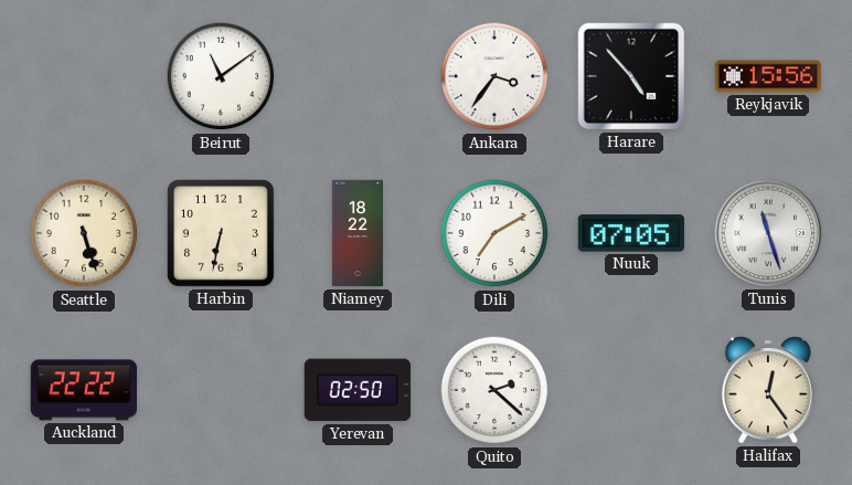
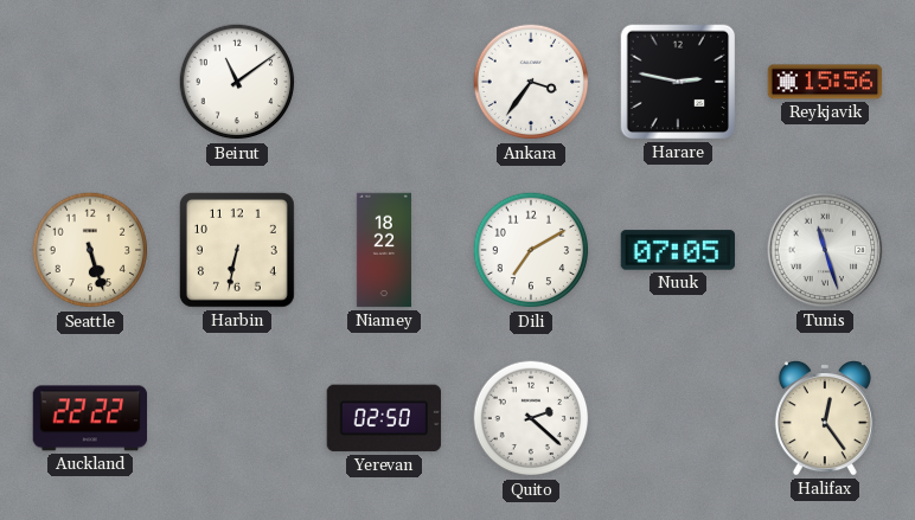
Harare: 4:53 -> 2:47
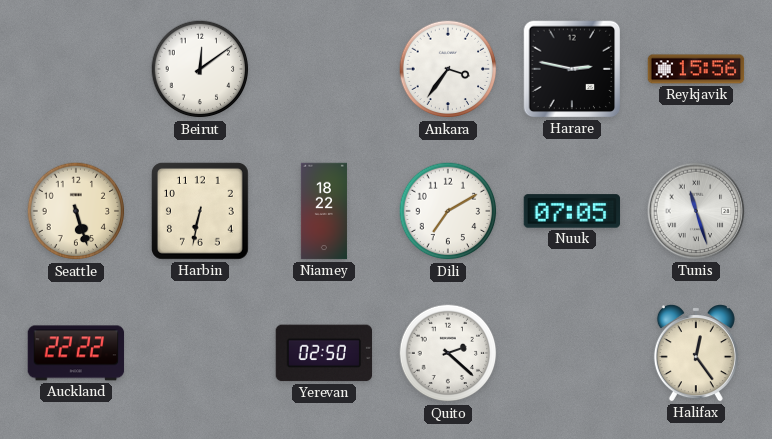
Beirut: 11:09 -> 12:09
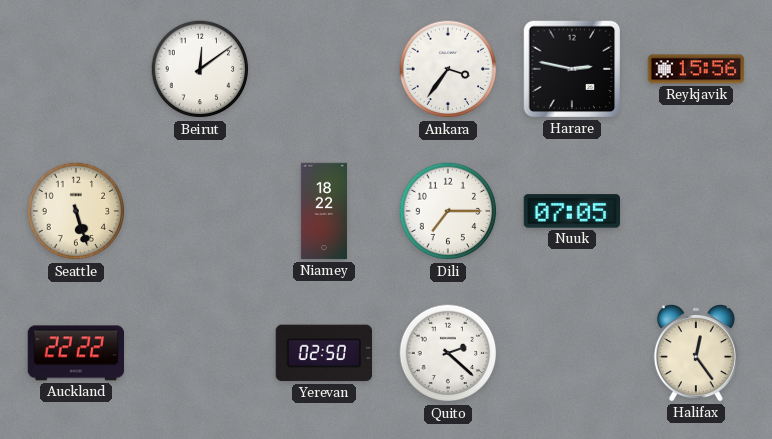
Harbin: 6:32 -> none
Dili: 7:10 -> 7:15
Tunis: 11:27 -> none
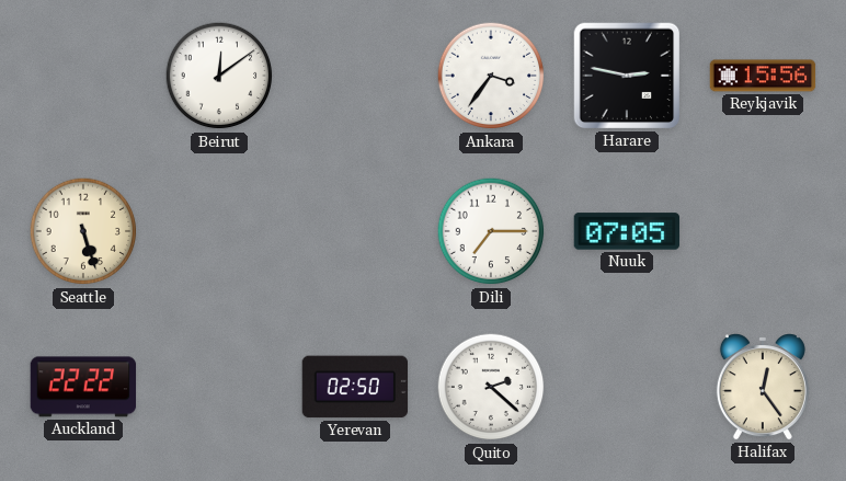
Niamey: 18:22 -> none
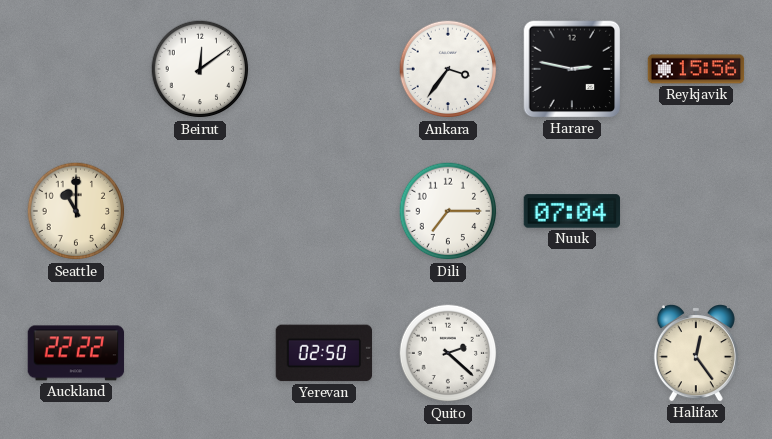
Seattle: 5:27 -> 11:00
Nuuk: 07:05 -> 07:04
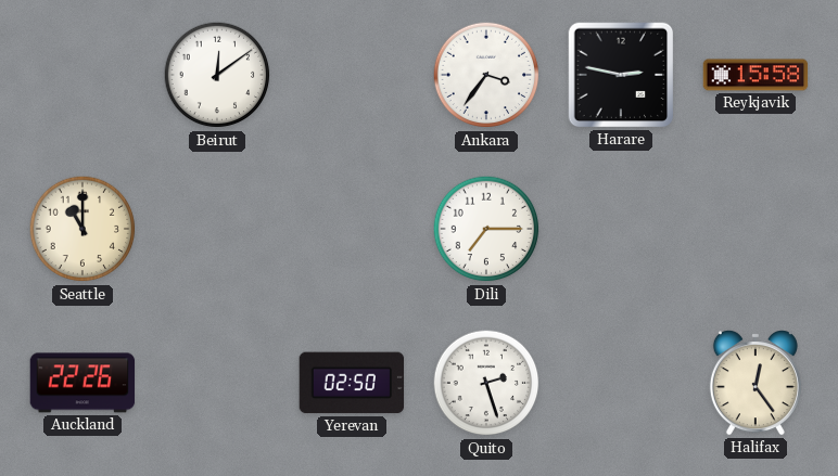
Reykjavik: 15:56 -> 15:58
Nuuk: 07:04 -> none
Auckland: 22:22 -> 22:26
Quito: 2:22 -> 2:27
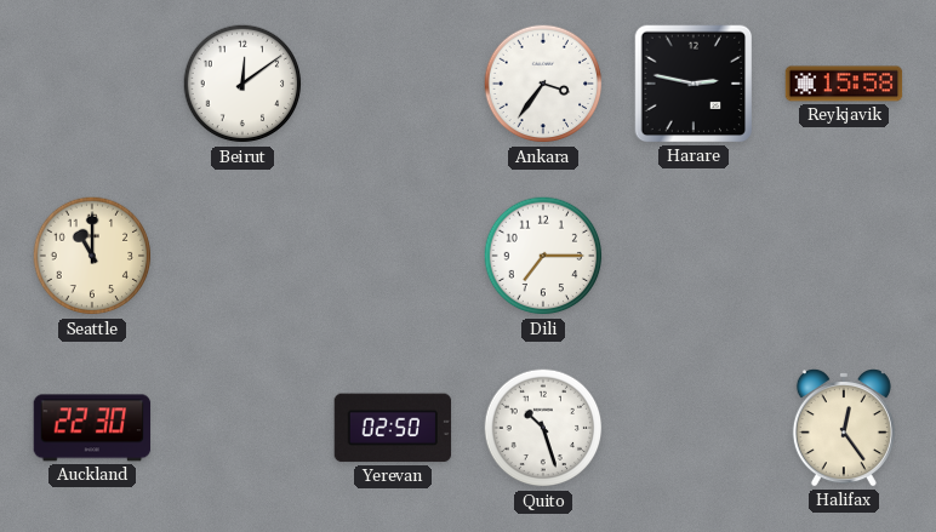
Auckland: 22:26 -> 22:30
Quito: 2:27 -> 10:27
